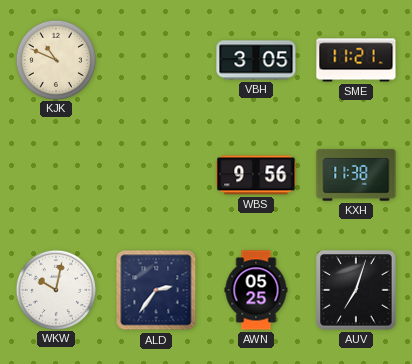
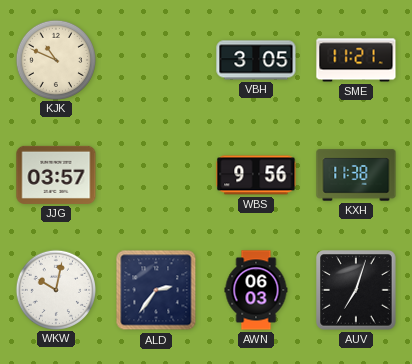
JJG: none -> 03:57
AWN: 05:25 -> 06:03
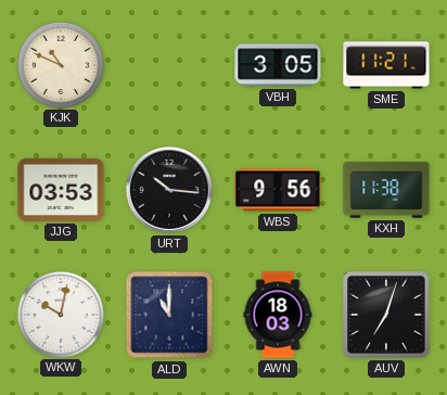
JJG: 03:57 -> 03:53
URT: none -> 10:16
ALD: 2:36 -> 11:00
AWN: 06:03 -> 18:03
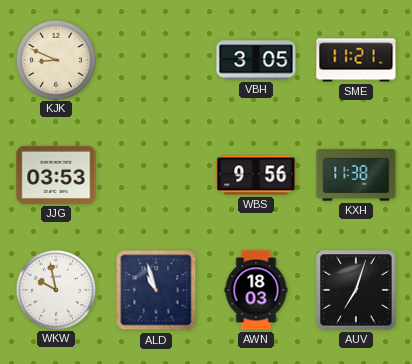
KJK: 10:49 -> 8:49
URT: 10:16 -> none
WKW: 10:02 -> 9:58
ALD: 11:00 -> 10:57
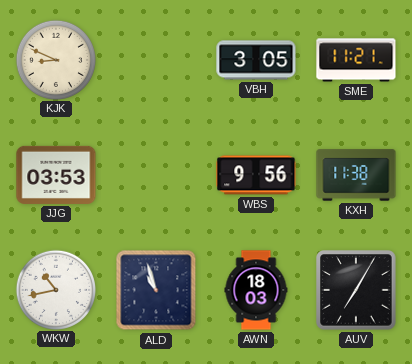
WKW: 9:58 -> 10:43
AUV: 7:03 -> 7:05
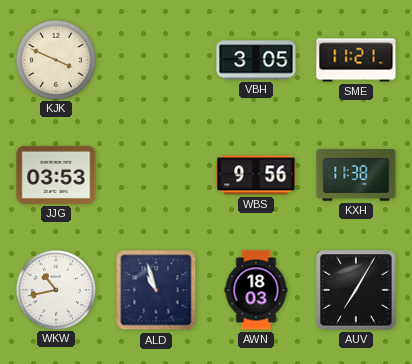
KJK: 8:49 -> 3:49
